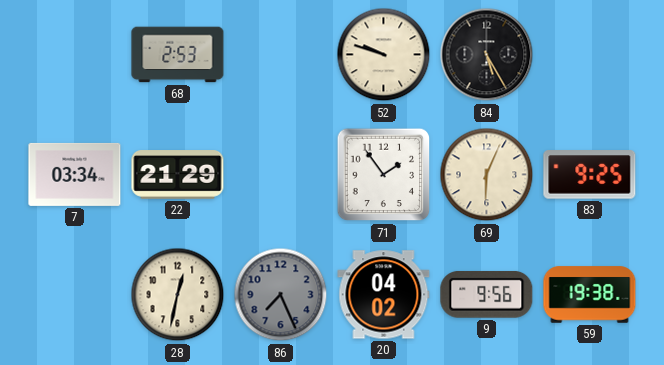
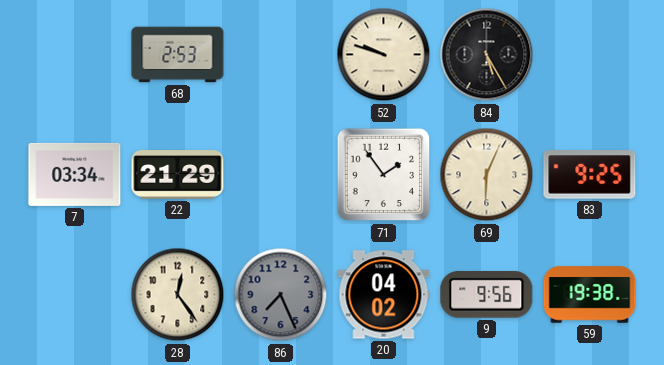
28: 12:32 -> 12:24
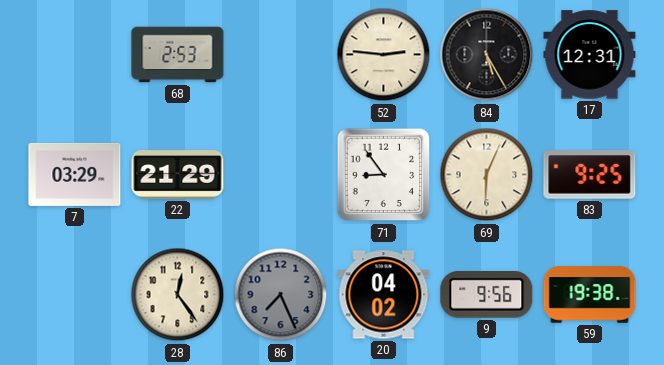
52: 9:48 -> 2:46
17: none -> 12:31
7: 03:34 -> 03:29
71: 1:54 -> 8:54
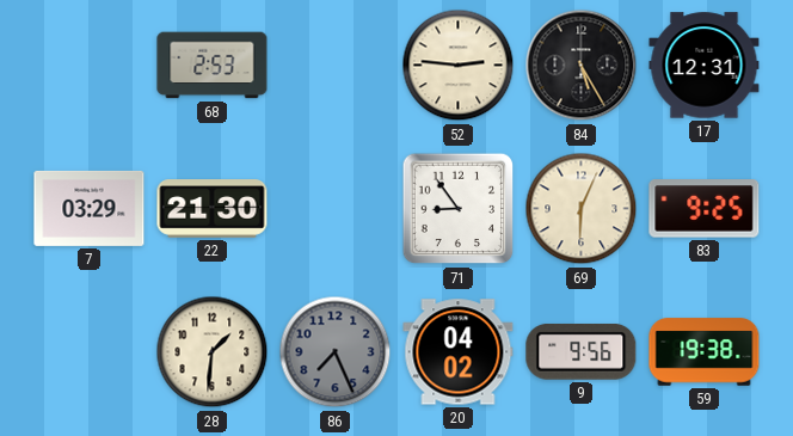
22: 21:29 -> 21:30
28: 12:24 -> 1:31
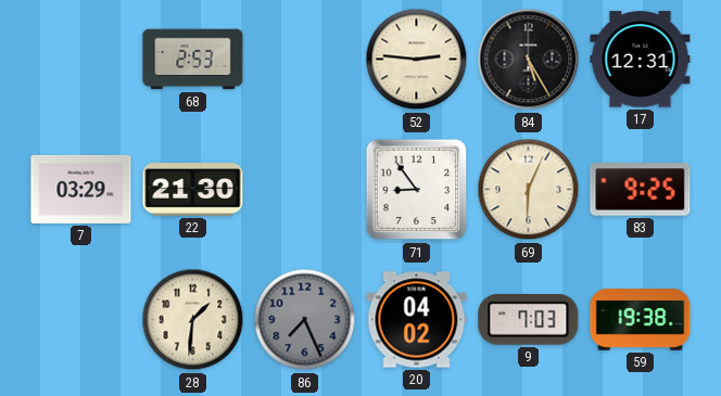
9: 9:56 -> 7:03
